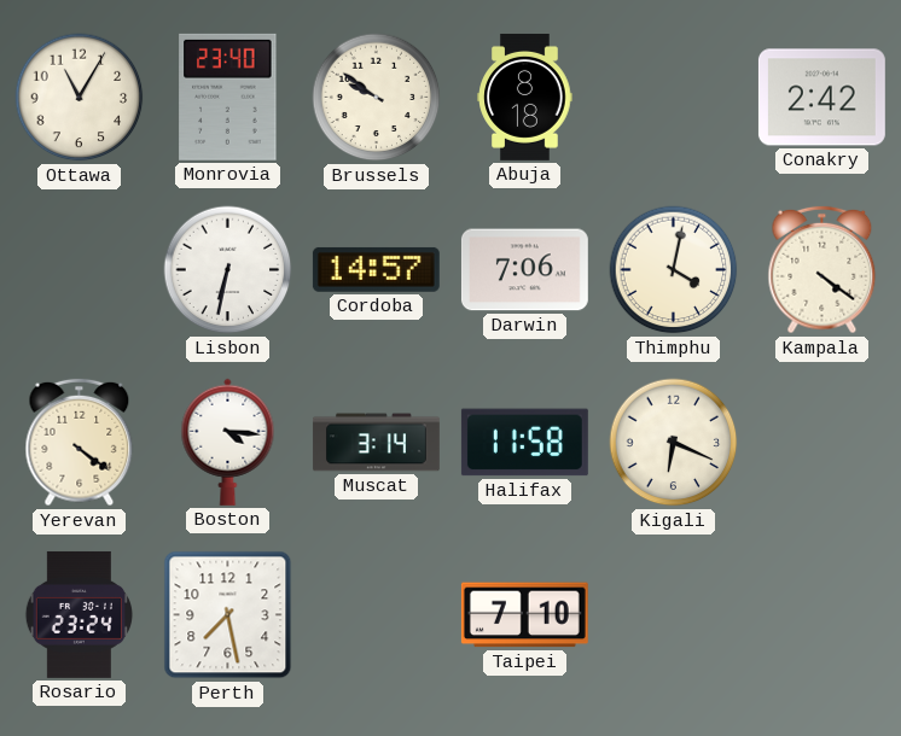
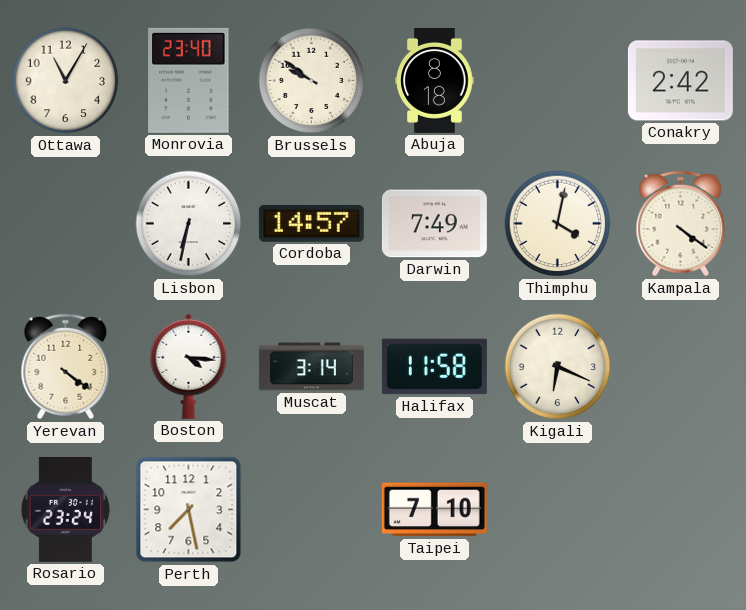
Darwin: 7:06 -> 7:49
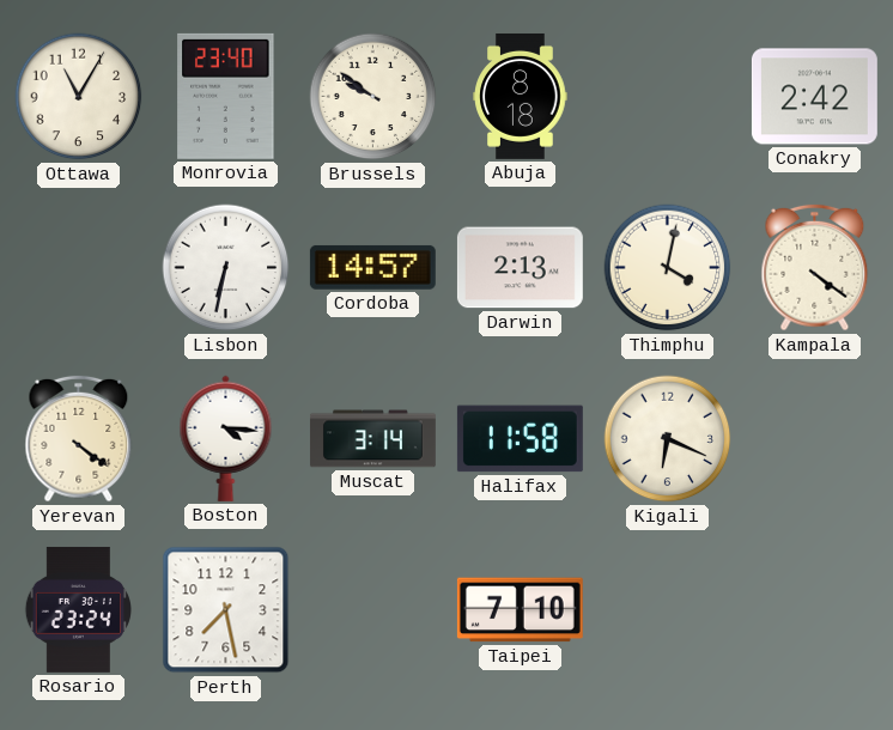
Darwin: 7:49 -> 2:13
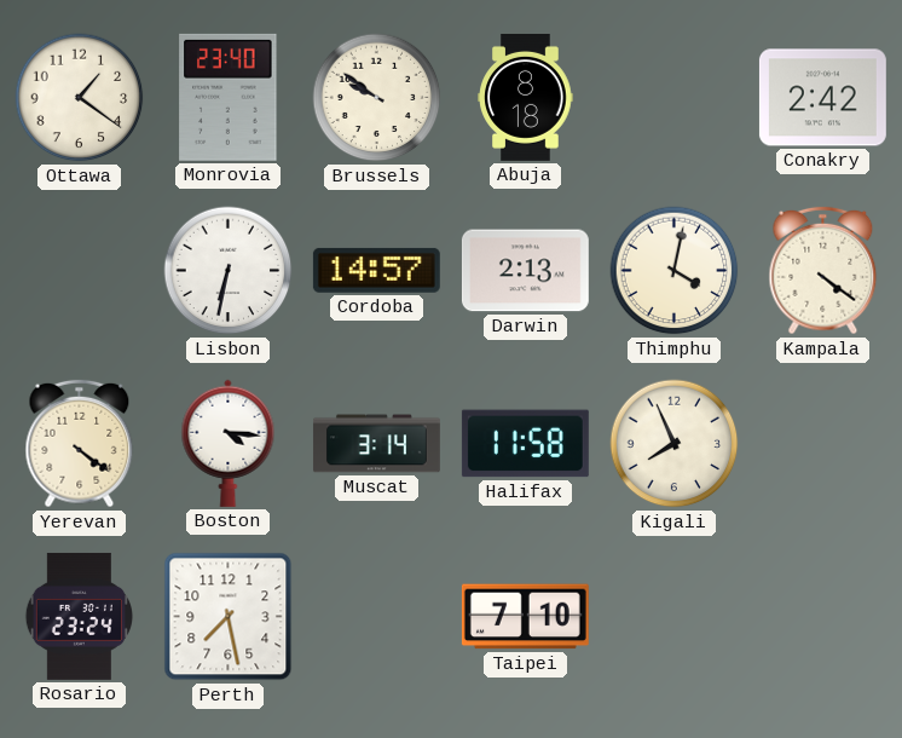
Ottawa: 11:05 -> 1:21
Kigali: 6:19 -> 7:56
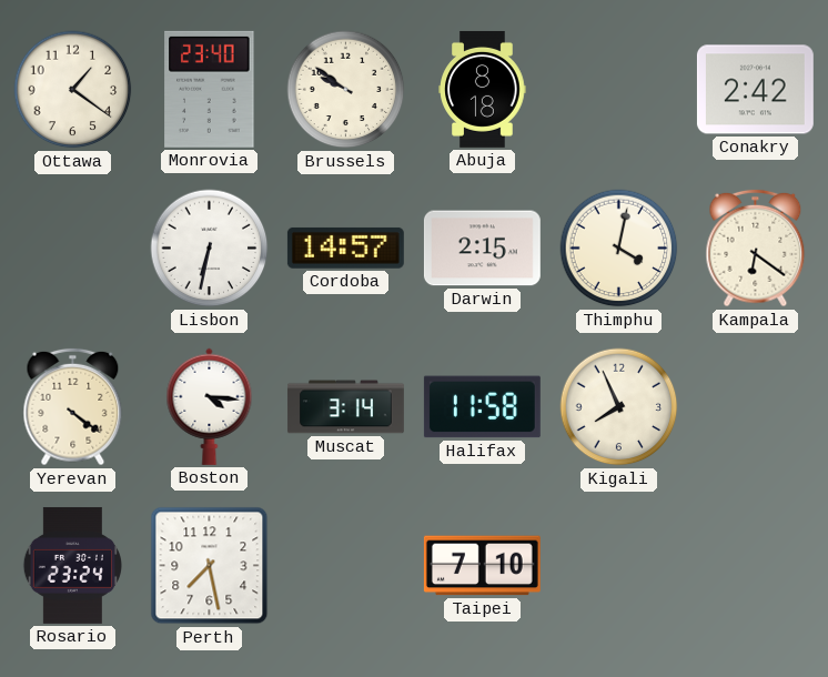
Darwin: 2:13 -> 2:15
Kampala: 4:21 -> 6:21
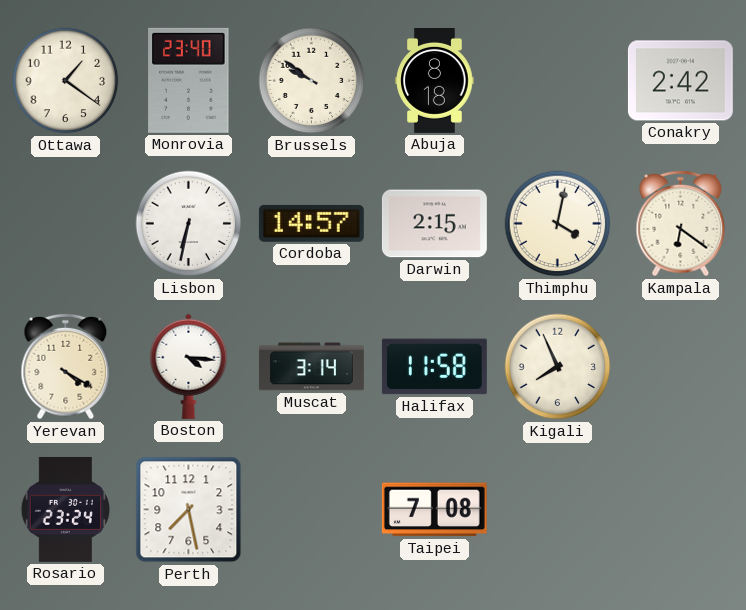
Yerevan: 4:21 -> 4:20
Taipei: 7:10 -> 7:08
